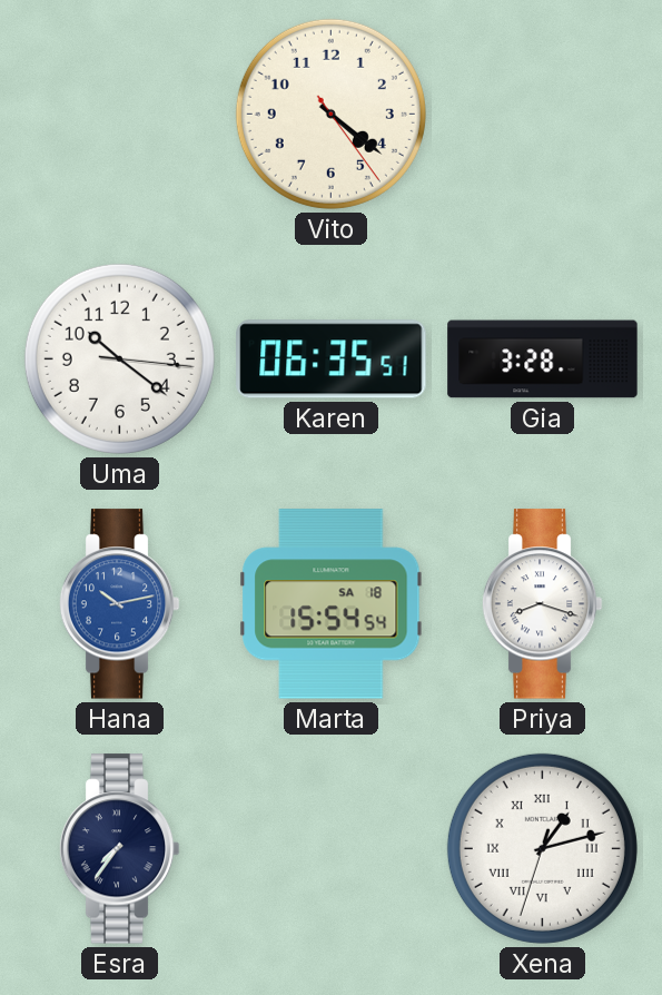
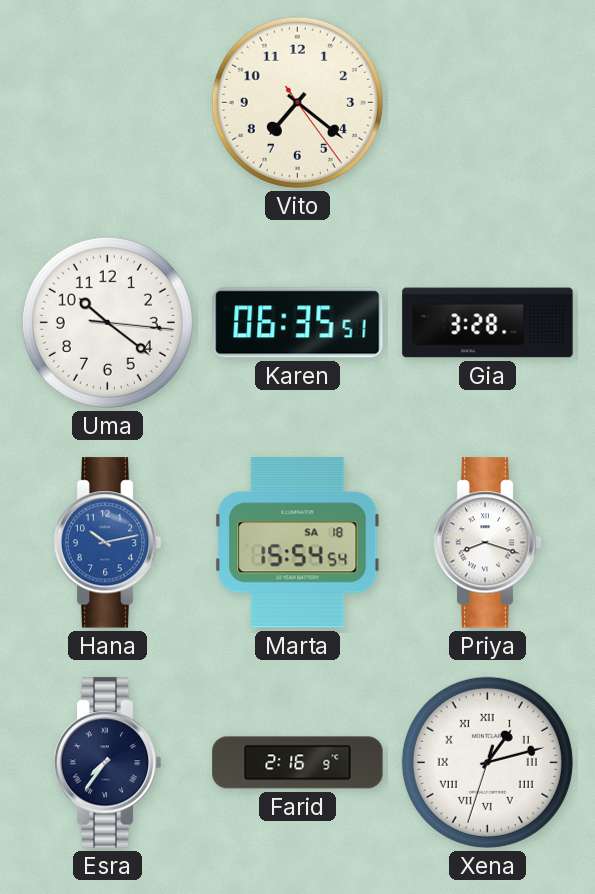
Vito: 4:21 -> 7:21
Farid: none -> 2:16
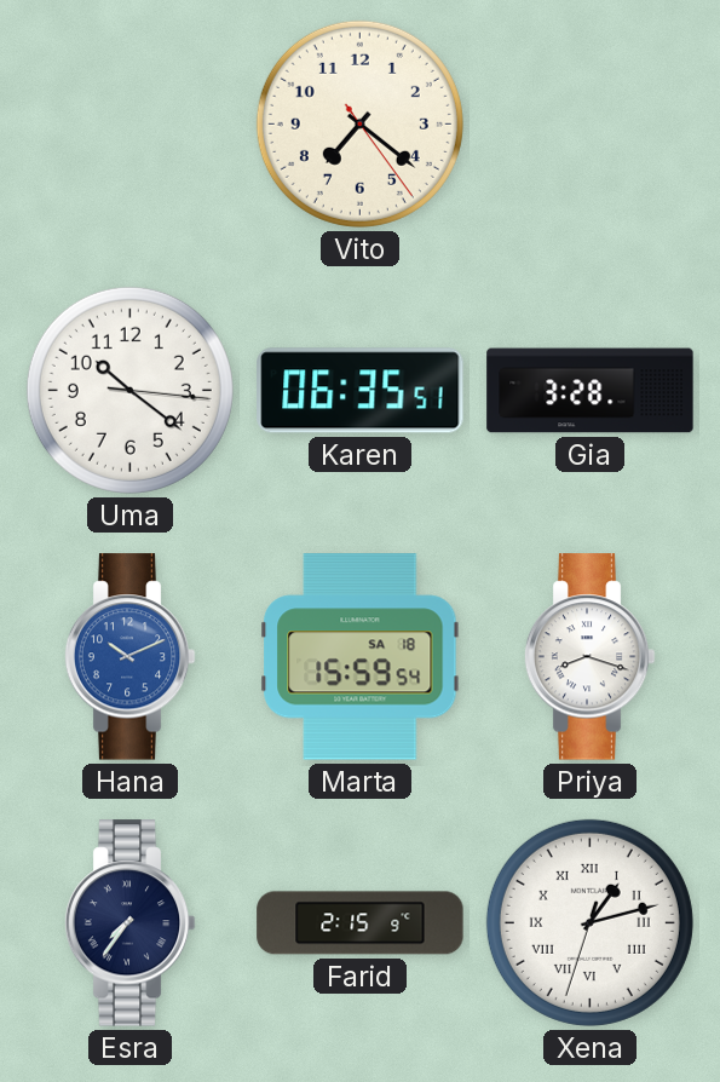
Hana: 10:13 -> 10:11
Marta: 15:54 -> 15:59
Farid: 2:16 -> 2:15
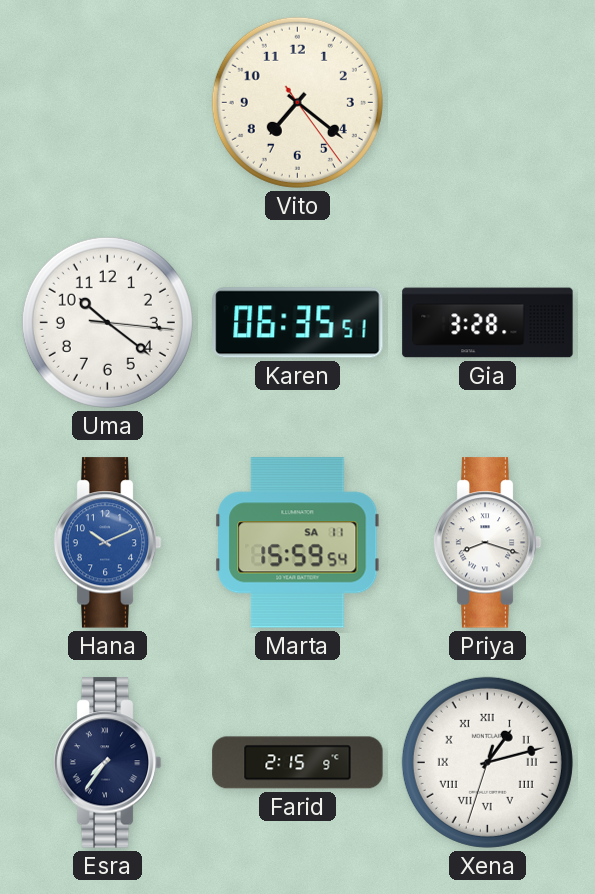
Marta date: SA 18 -> SA 11
